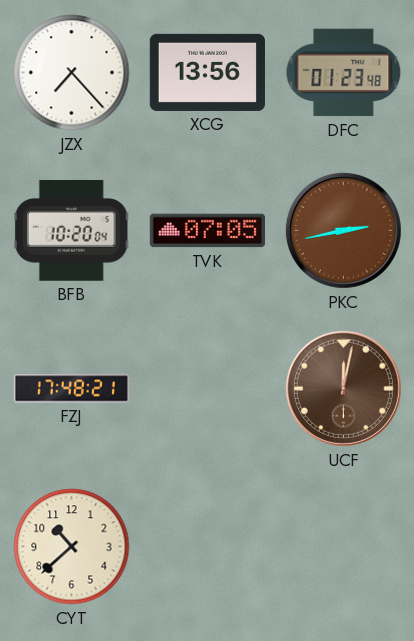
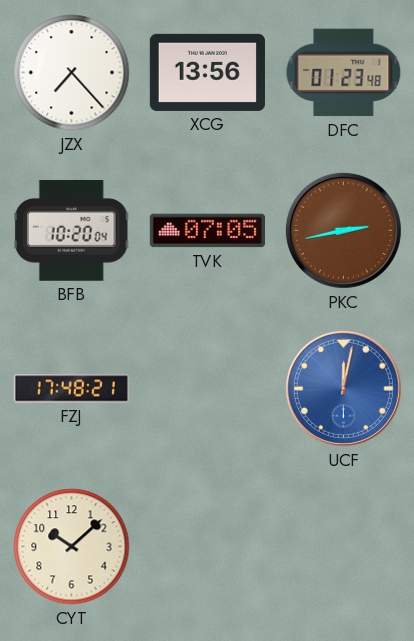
UCF dial: brown -> blue
CYT: 10:38 -> 10:08
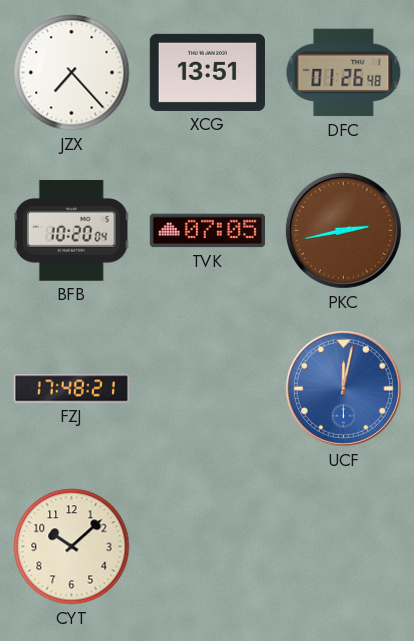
XCG: 13:56 -> 13:51
DFC: 01:23 -> 01:26
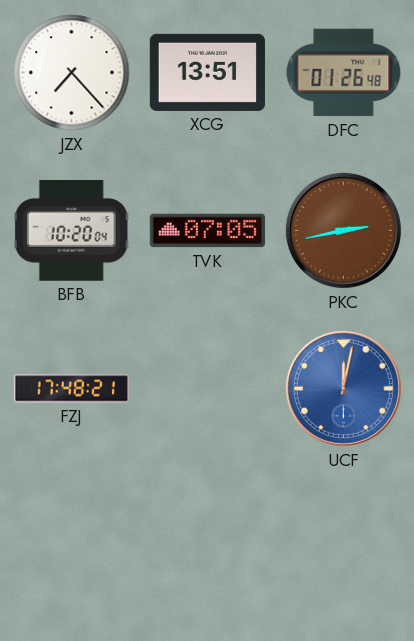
CYT: 10:08 -> none
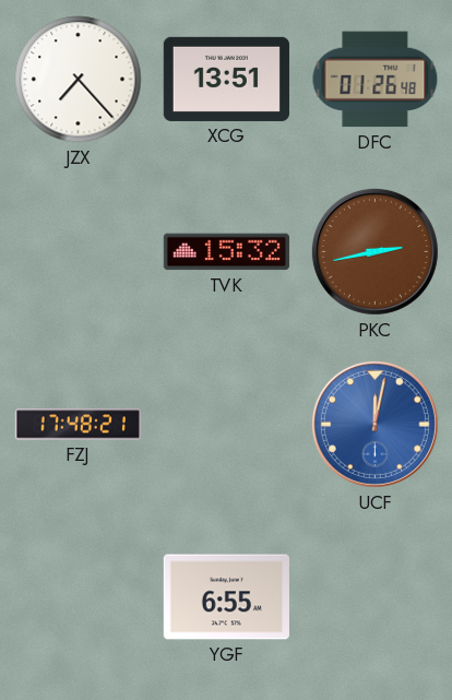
BFB: 10:20 -> none
TVK: 07:05 -> 15:32
YGF: none -> 6:55
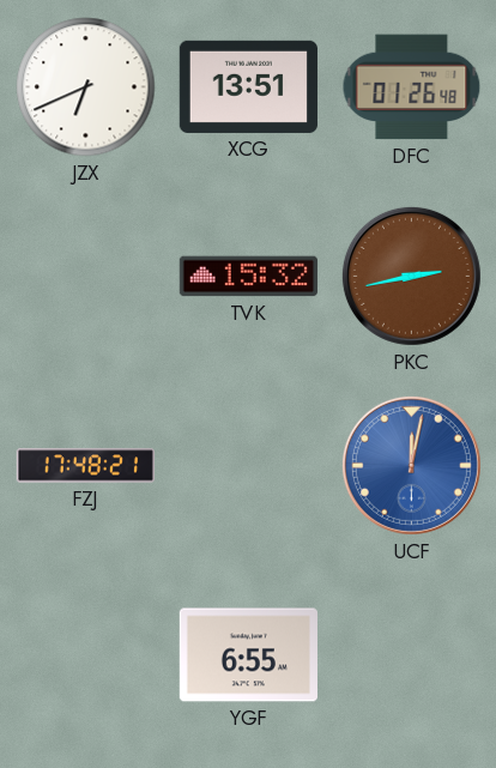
JZX: 7:23 -> 6:41
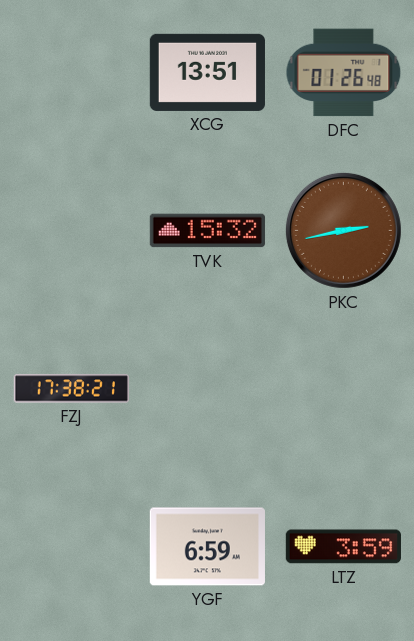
JZX: 6:41 -> none
FZJ: 17:48 -> 17:38
UCF: 12:02 -> none
YGF: 6:55 -> 6:59
LTZ: none -> 3:59
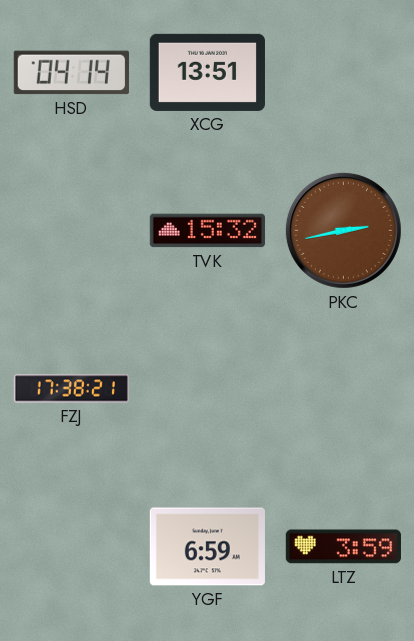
HSD: none -> 04:14
DFC: 01:26 -> none
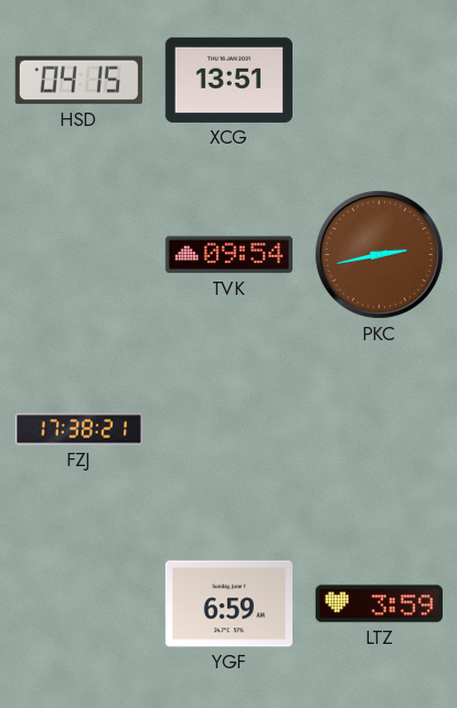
HSD: 04:14 -> 04:15
TVK: 15:32 -> 09:54
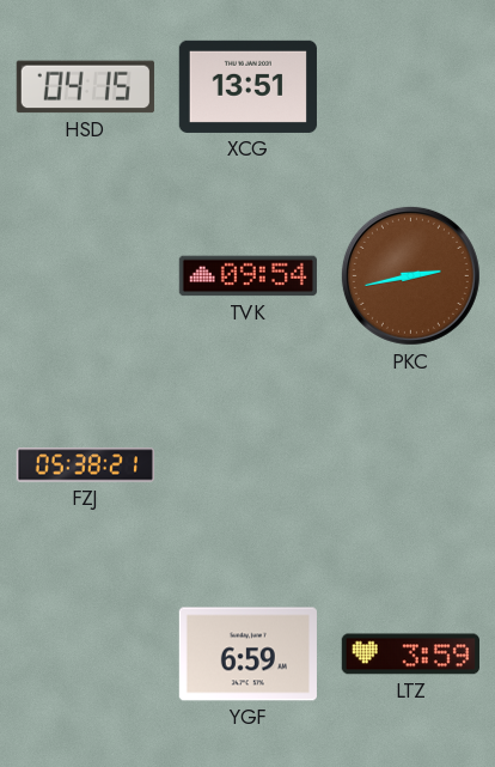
FZJ: 17:38 -> 05:38
